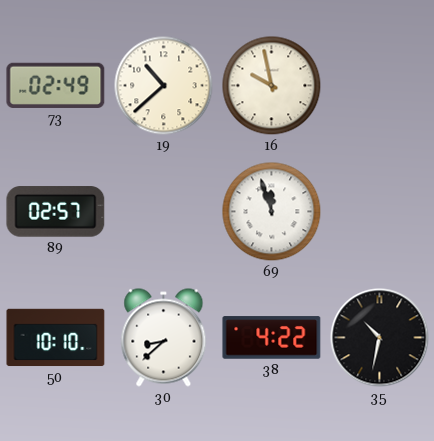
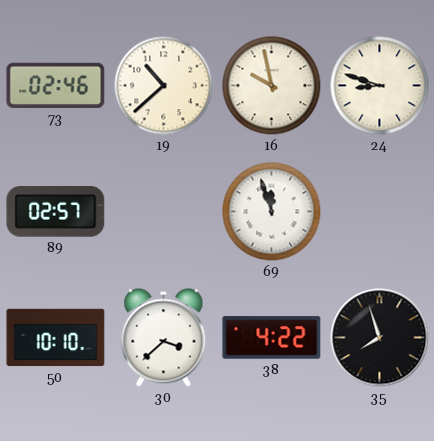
73: 02:49 -> 02:46
24: none -> 8:48
30: 8:38 -> 3:38
35: 10:32 -> 7:57
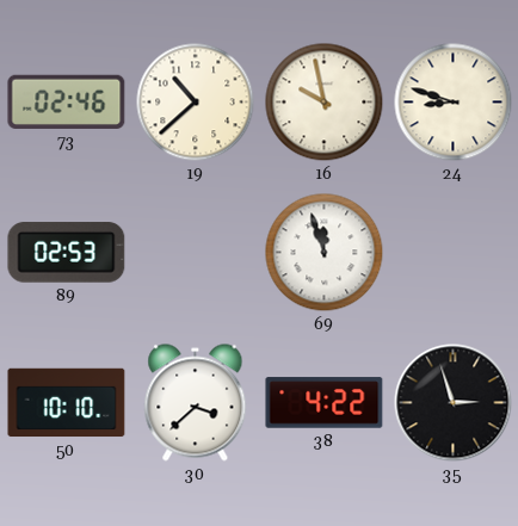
89: 02:57 -> 02:53
35: 7:57 -> 2:57
